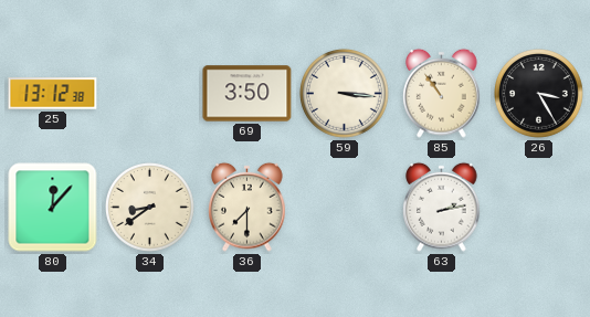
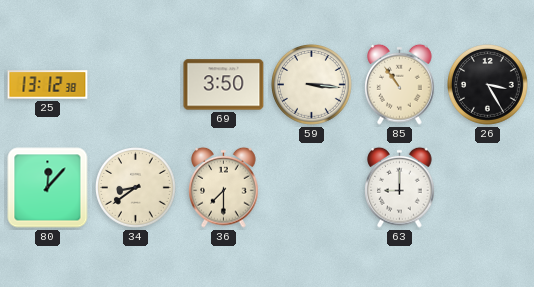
63: 2:13 -> 9:00
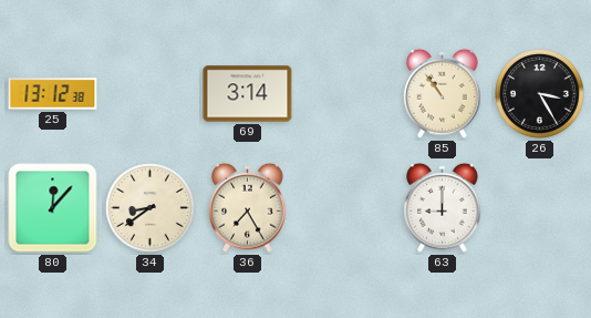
69: 3:50 -> 3:14
59: 3:16 -> none
36: 7:30 -> 7:25
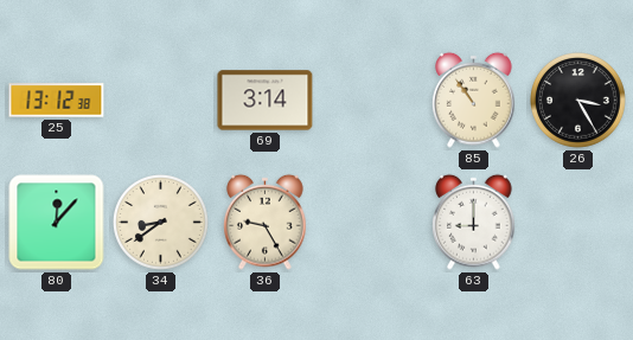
36: 7:25 -> 9:25
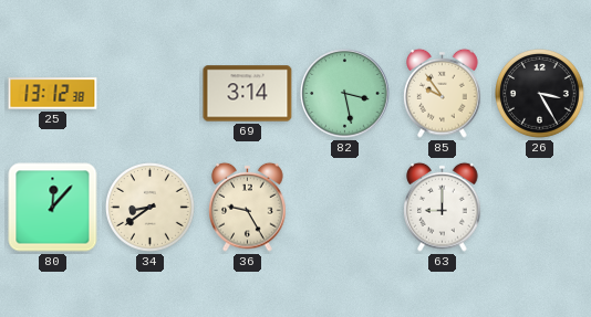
82: none -> 3:28
85: 10:54 -> 9:54
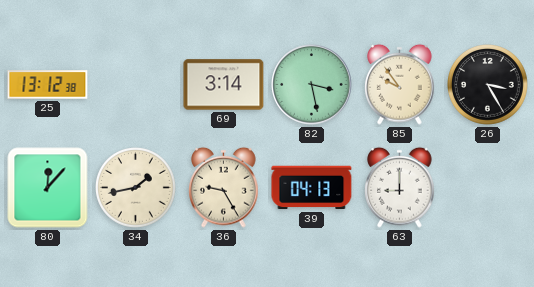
34: 8:39 -> 1:43
39: none -> 04:13
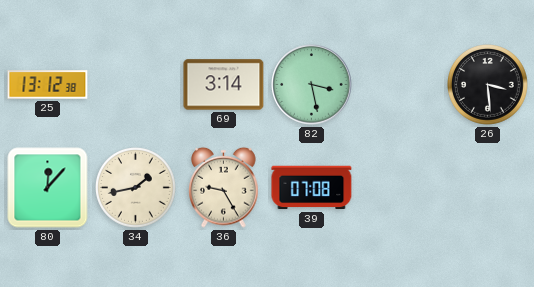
85: 9:54 -> none
26: 3:25 -> 3:29
39: 04:13 -> 07:08
63: 9:00 -> none
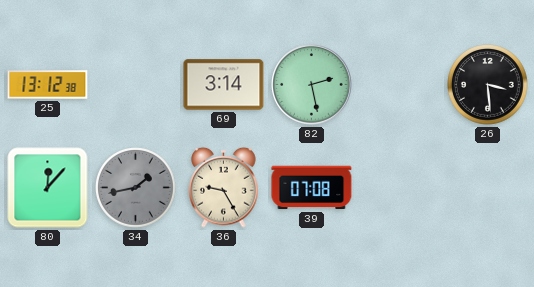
82: 3:28 -> 2:28
34 dial: cream -> grey
